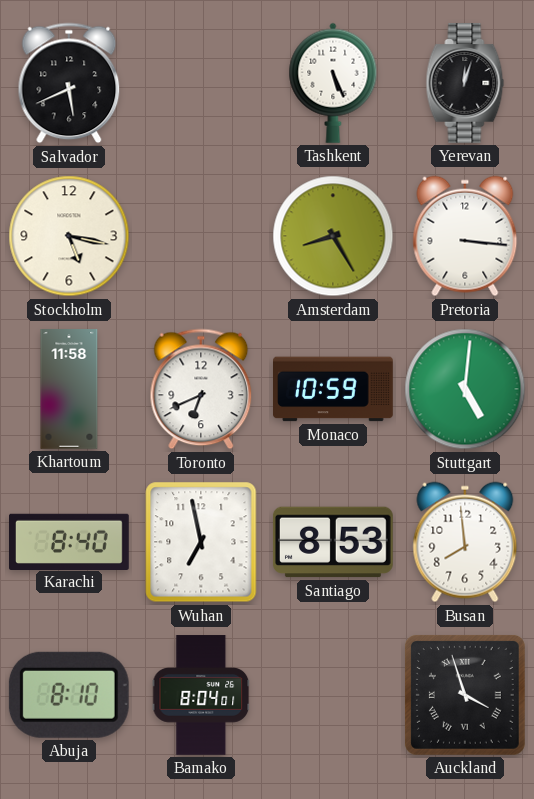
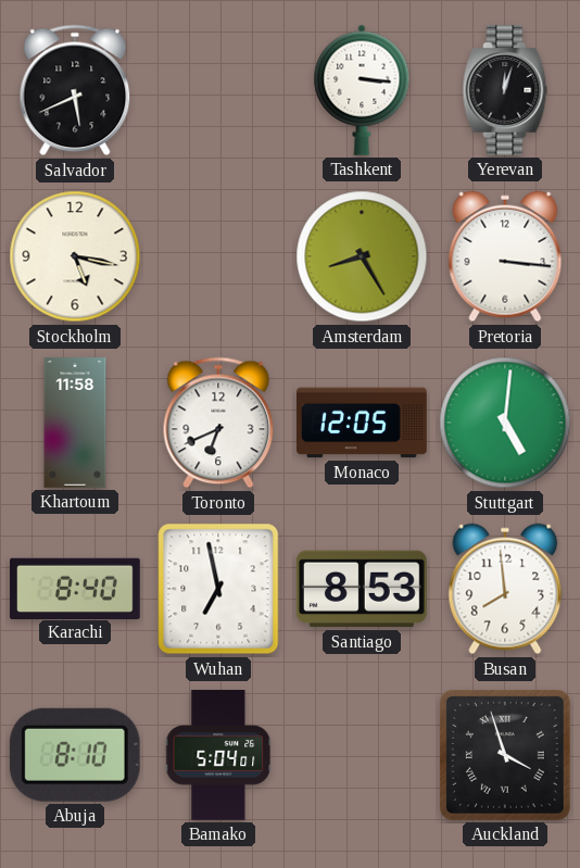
Tashkent: 5:26 -> 3:16
Monaco: 10:59 -> 12:05
Bamako: 8:04 -> 5:04
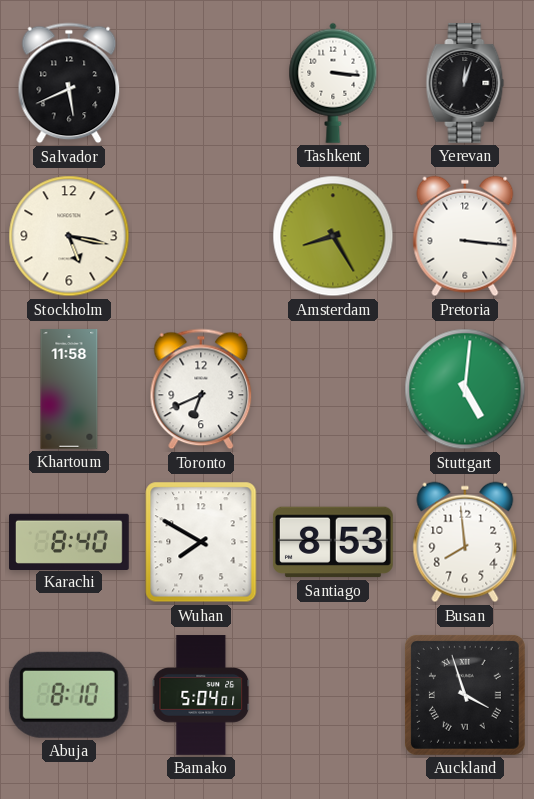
Monaco: 12:05 -> none
Wuhan: 6:58 -> 7:50
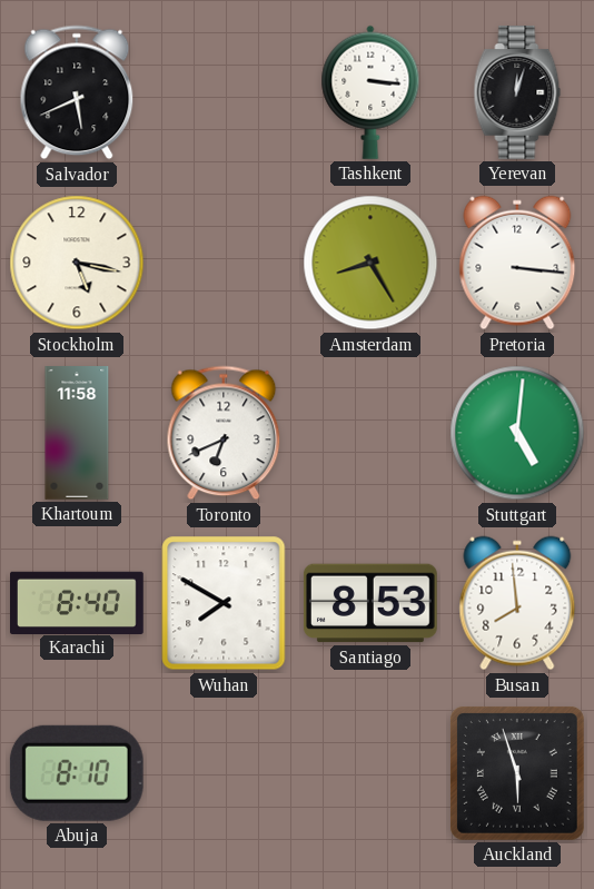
Bamako: 5:04 -> none
Auckland: 3:57 -> 5:57
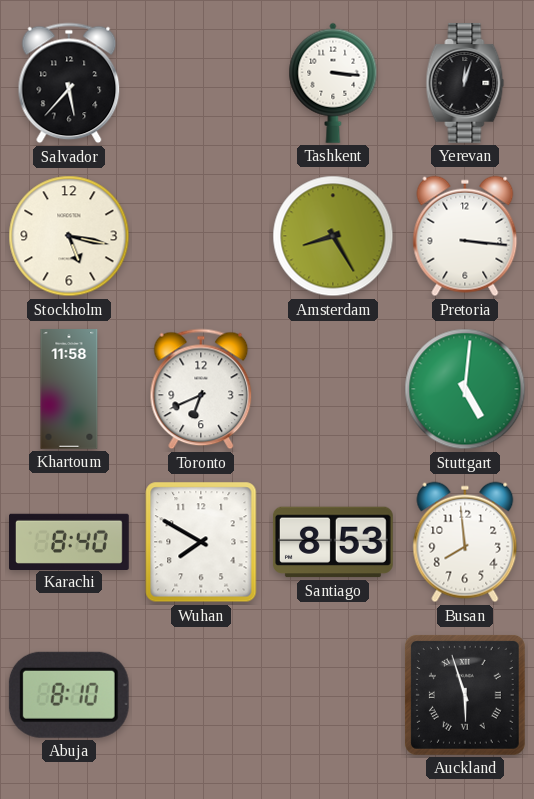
Salvador: 5:41 -> 5:37
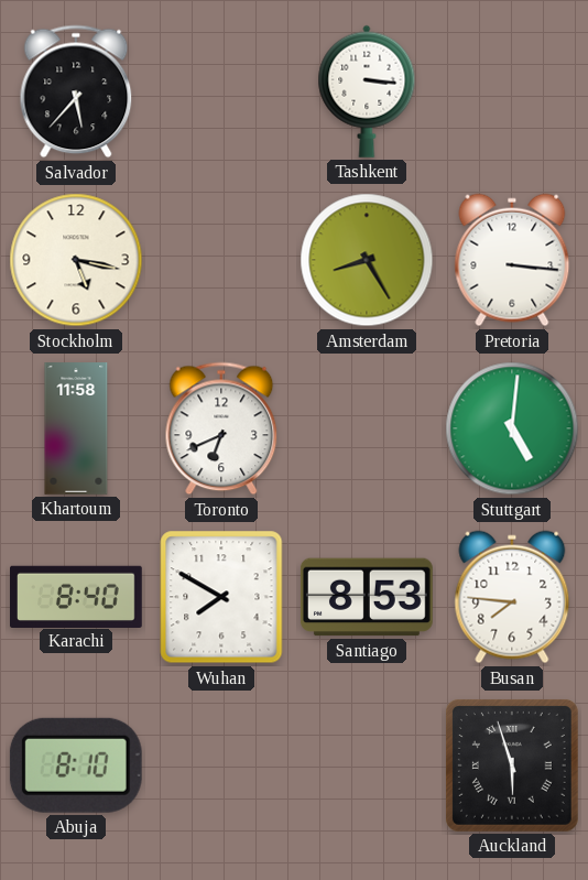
Yerevan: 12:03 -> none
Busan: 7:59 -> 7:46
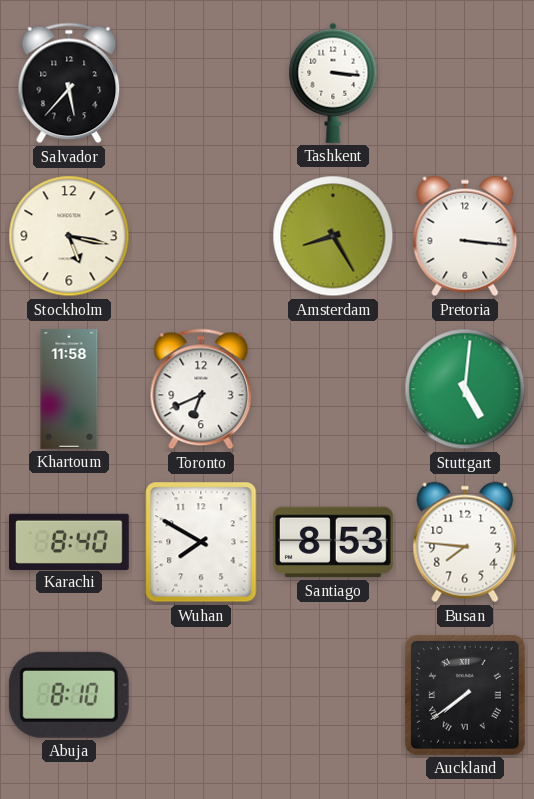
Auckland: 5:57 -> 7:39
